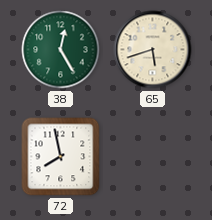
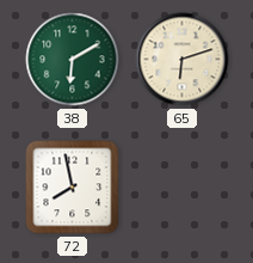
38: 12:25 -> 6:10
65: 5:42 -> 6:12
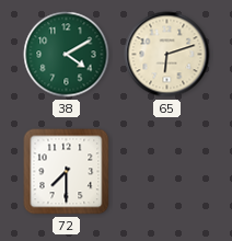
38: 6:10 -> 4:10
72: 7:58 -> 7:30
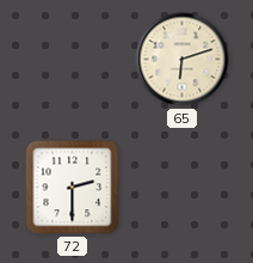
38: 4:10 -> none
72: 7:30 -> 2:30
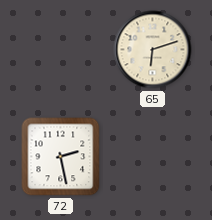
72: 2:30 -> 2:28
